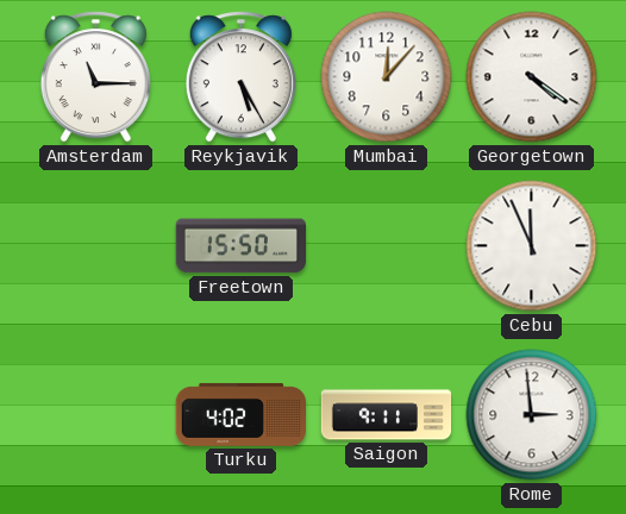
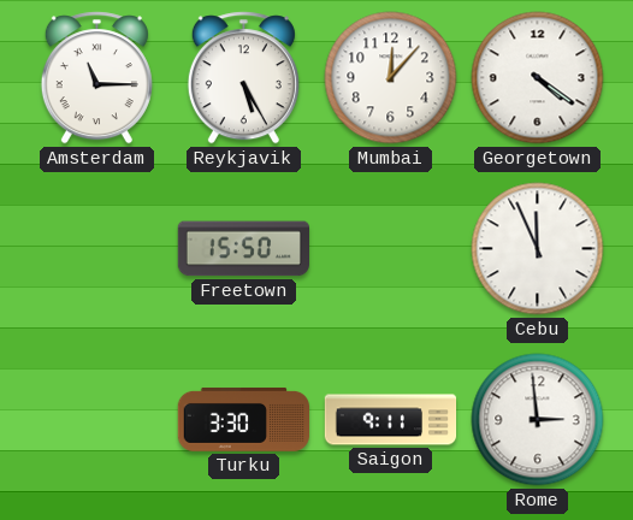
Turku: 4:02 -> 3:30
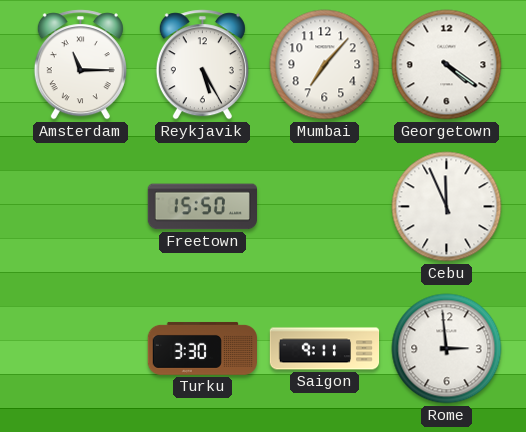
Mumbai: 12:07 -> 7:07
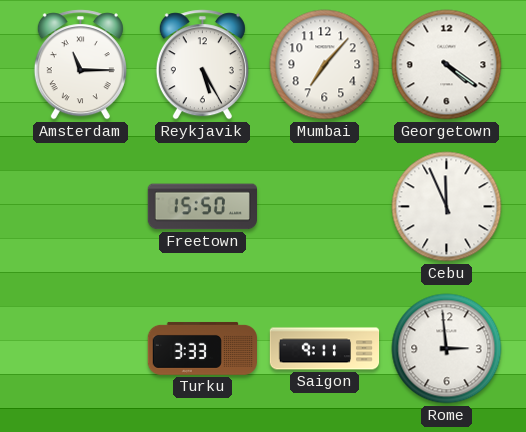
Turku: 3:30 -> 3:33
